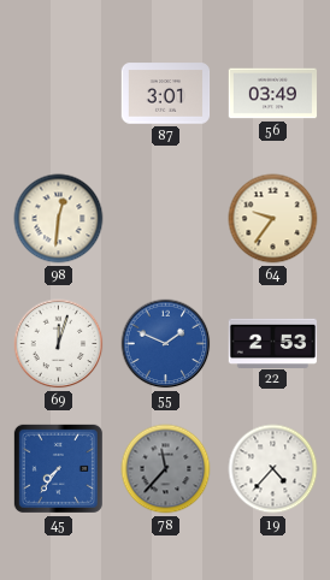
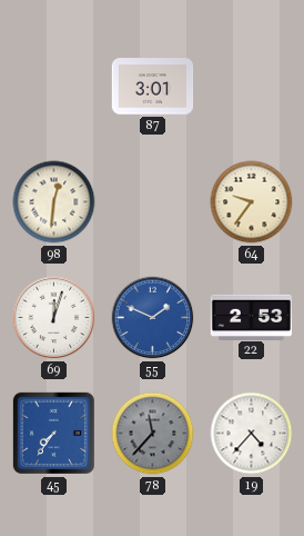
56: 03:49 -> none
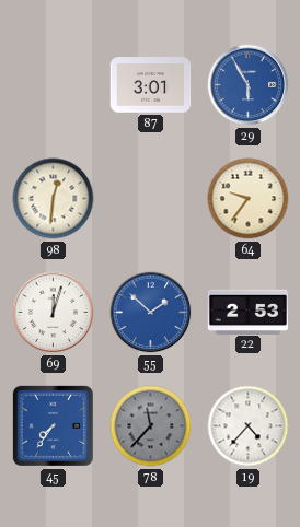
29: none -> 5:55
55: 1:49 -> 1:52
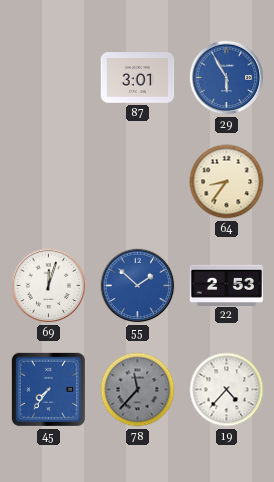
98: 12:31 -> none
64: 9:36 -> 8:36
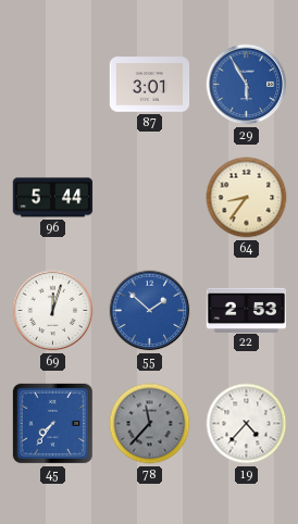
96: none -> 5:44
